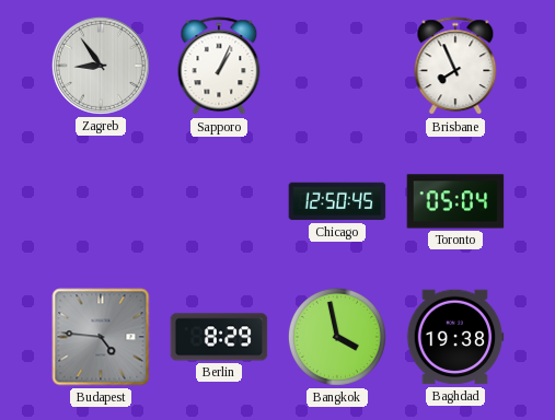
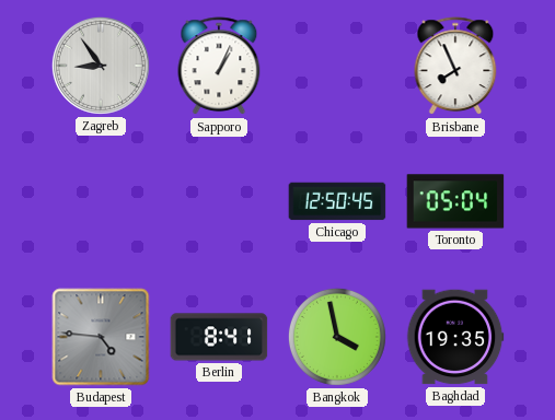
Berlin: 8:29 -> 8:41
Baghdad: 19:38 -> 19:35
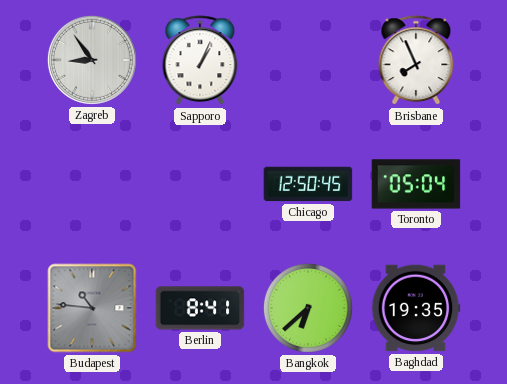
Budapest: 4:46 -> 10:46
Bangkok: 3:58 -> 6:38
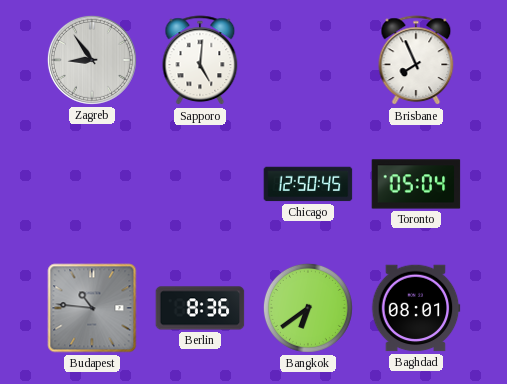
Sapporo: 1:04 -> 5:01
Berlin: 8:41 -> 8:36
Bangkok: 6:38 -> 6:39
Baghdad: 19:35 -> 08:01
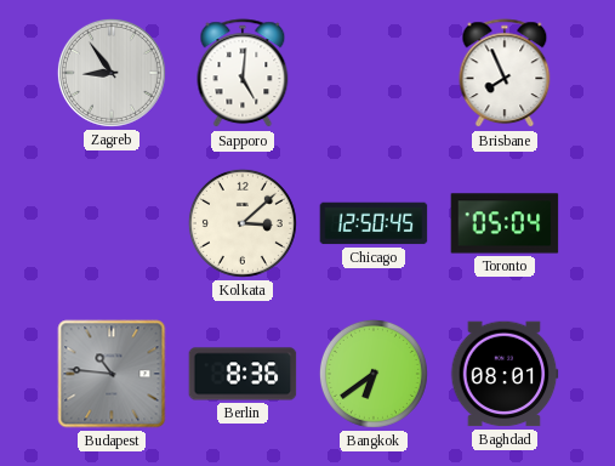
Kolkata: none -> 3:08
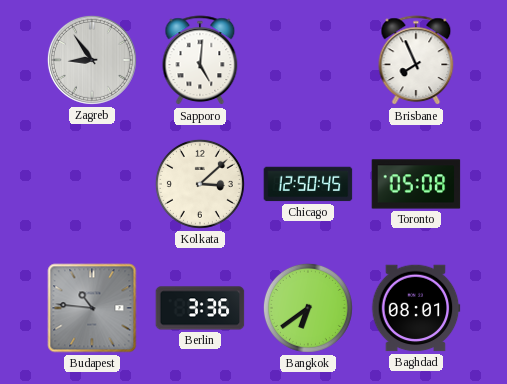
Toronto: 05:04 -> 05:08
Berlin: 8:36 -> 3:36
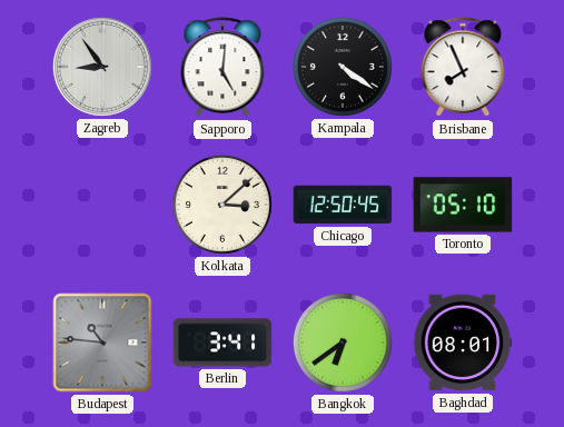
Kampala: none -> 4:21
Toronto: 05:08 -> 05:10
Berlin: 3:36 -> 3:41
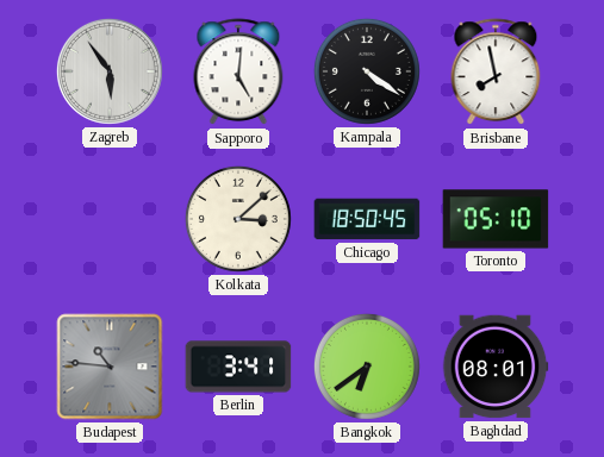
Zagreb: 8:54 -> 5:54
Brisbane: 7:56 -> 7:58
Chicago: 12:50 -> 18:50
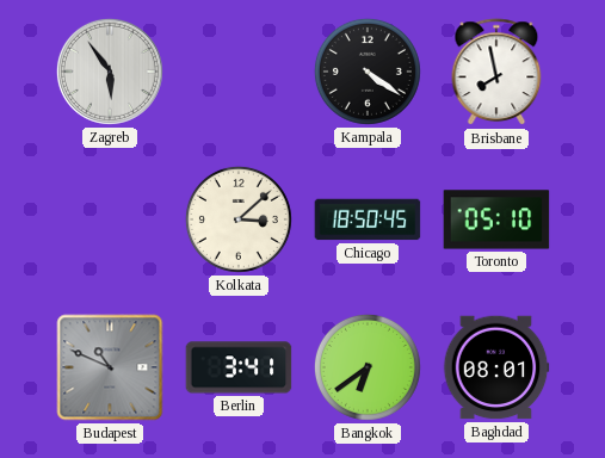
Sapporo: 5:01 -> none
Budapest: 10:46 -> 10:49
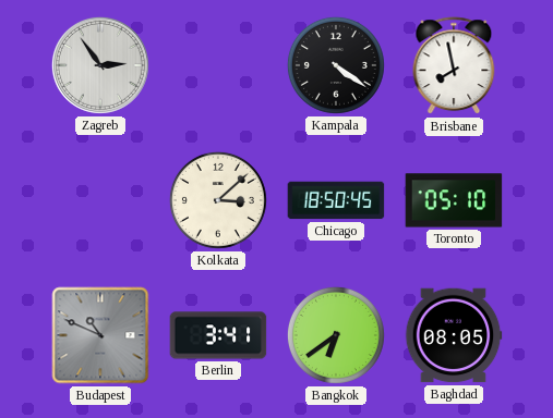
Zagreb: 5:54 -> 2:54
Baghdad: 08:01 -> 08:05
